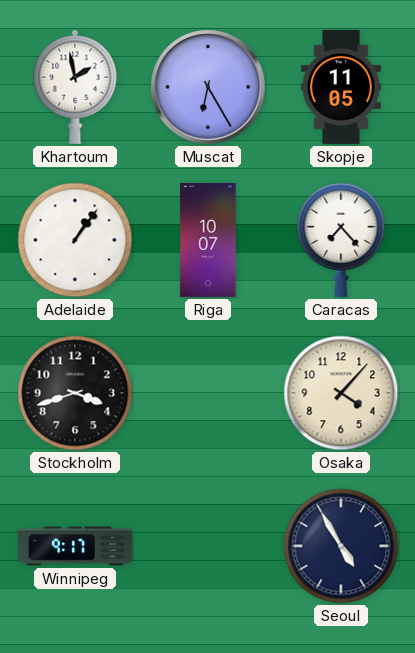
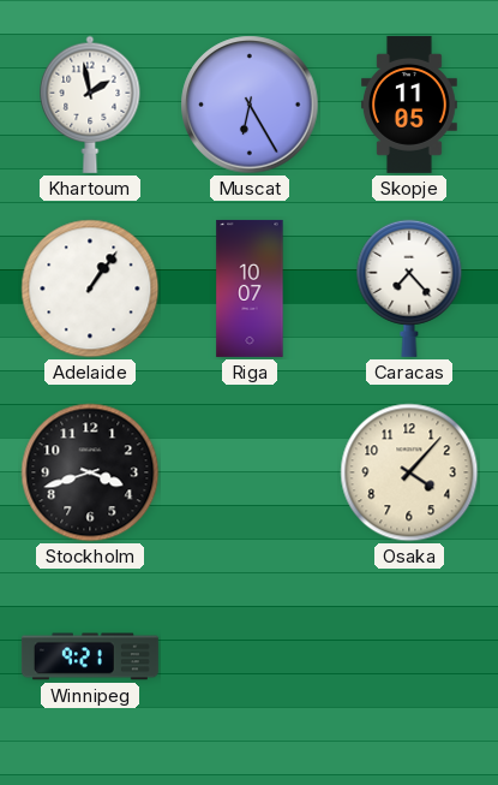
Winnipeg: 9:17 -> 9:21
Seoul: 4:55 -> none
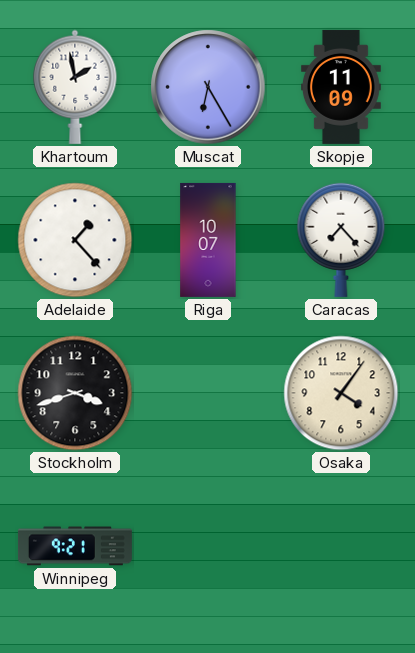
Skopje: 11:05 -> 11:09
Adelaide: 1:06 -> 1:23
Osaka: 4:07 -> 4:06
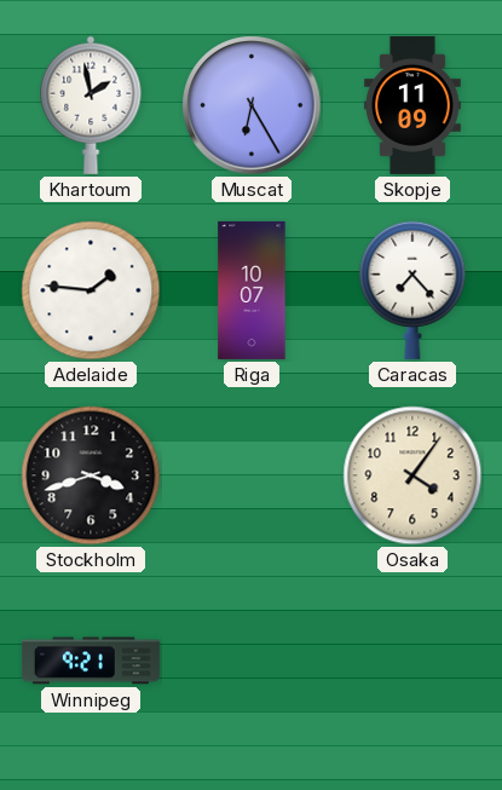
Adelaide: 1:23 -> 1:46
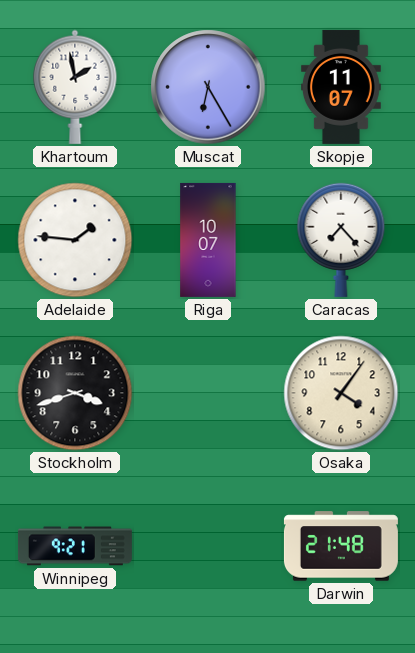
Skopje: 11:09 -> 11:07
Darwin: none -> 21:48
